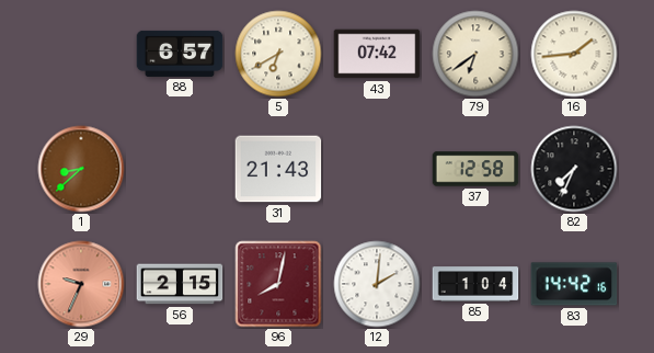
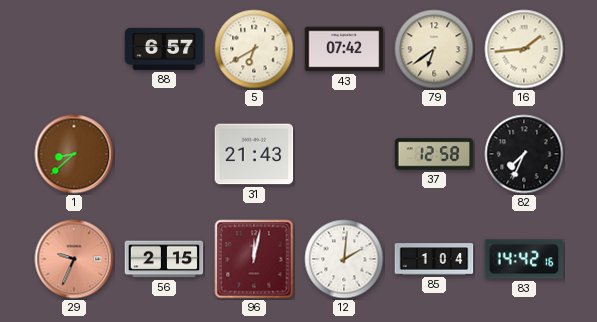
96: 8:02 -> 12:02
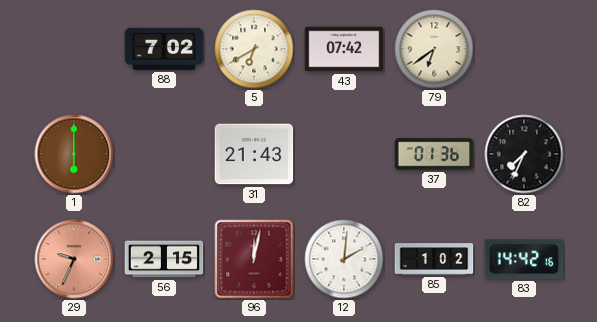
88: 6:57 -> 7:02
16: 1:44 -> none
1: 8:38 -> 6:00
37: 12:58 -> 01:36
85: 1:04 -> 1:02
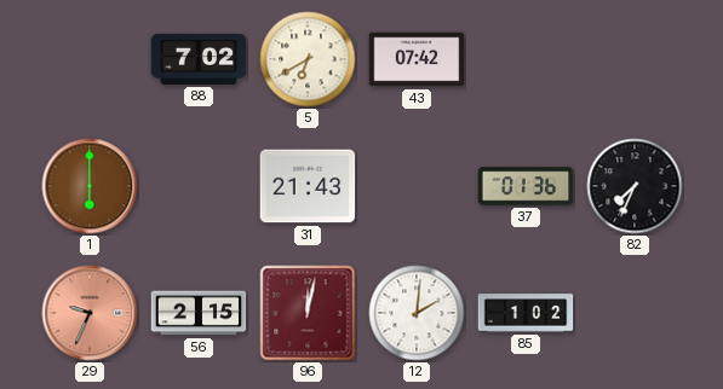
79: 6:39 -> none
83: 14:42 -> none
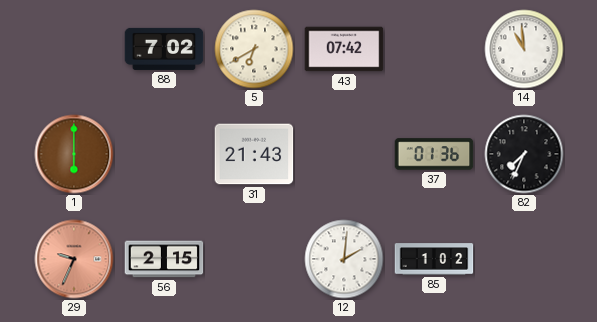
14: none -> 10:59
96: 12:02 -> none
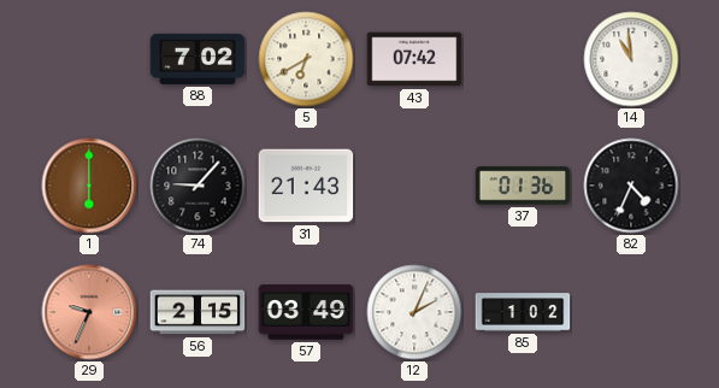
74: none -> 9:07
82: 7:34 -> 4:34
57: none -> 03:49
12: 2:01 -> 2:04
